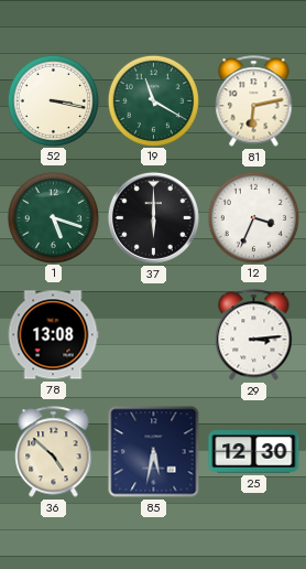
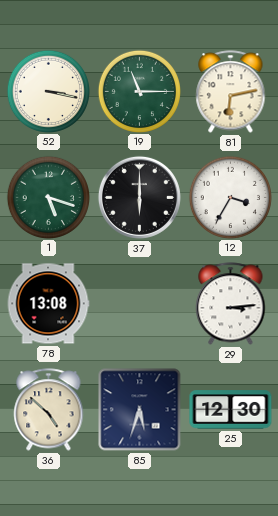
19: 11:20 -> 11:15
12: 3:34 -> 3:35
85: 5:32 -> 5:33
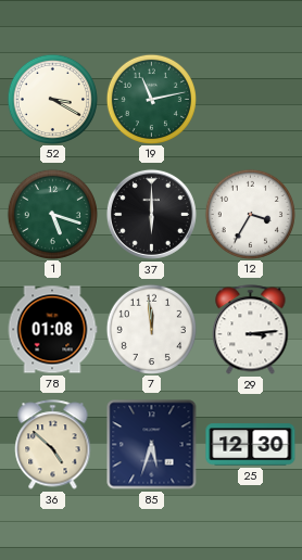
52: 3:17 -> 3:20
19: 11:15 -> 11:13
81: 6:13 -> none
78: 13:08 -> 01:08
7: none -> 11:59
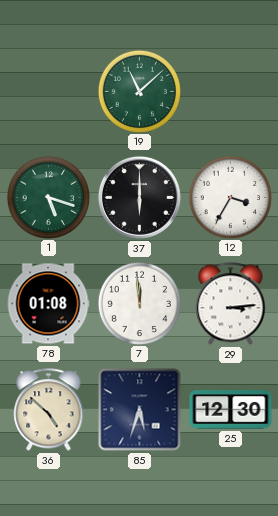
52: 3:20 -> none
19: 11:13 -> 11:08
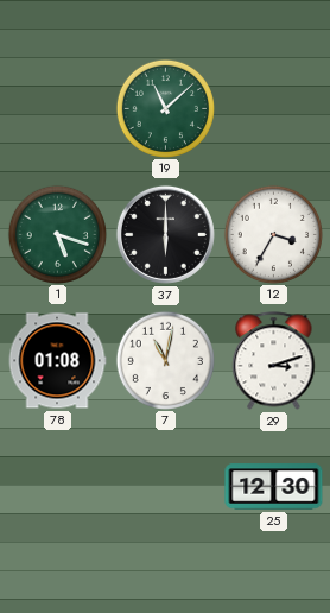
7: 11:59 -> 11:02
29: 3:14 -> 3:12
36: 4:52 -> none
85: 5:33 -> none
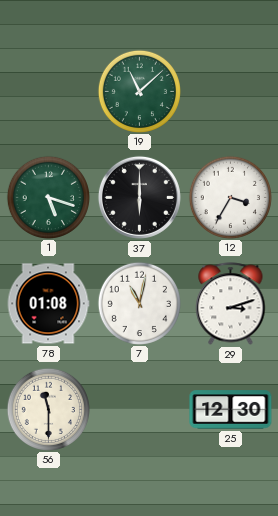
56: none -> 11:30
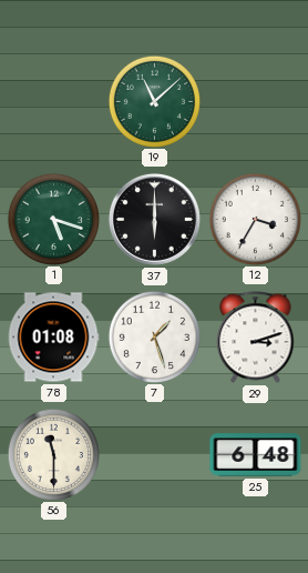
7: 11:02 -> 1:27
25: 12:30 -> 6:48
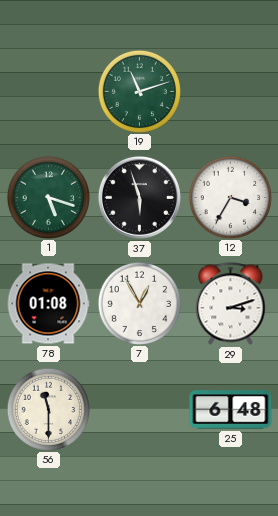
19: 11:08 -> 11:12
37: 6:00 -> 5:57
7: 1:27 -> 12:55
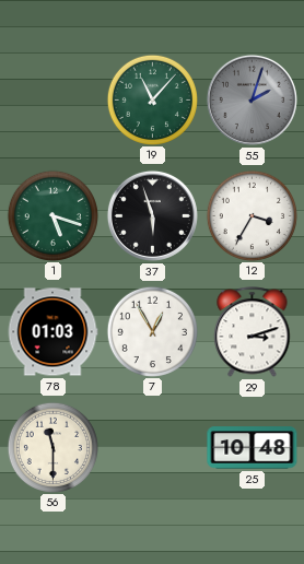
19: 11:12 -> 11:07
55: none -> 2:03
78: 01:08 -> 01:03
25: 6:48 -> 10:48
